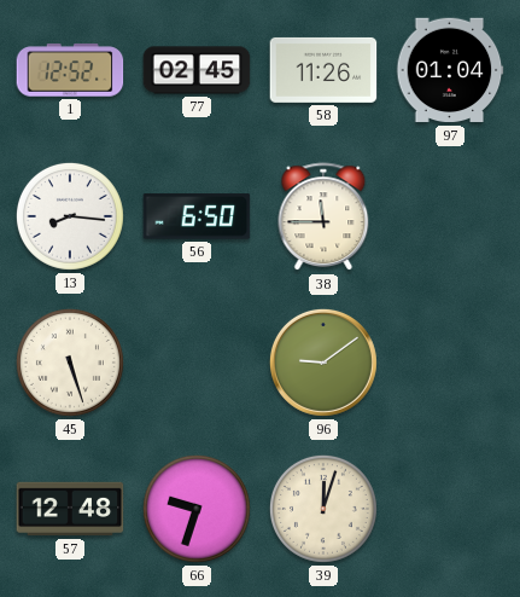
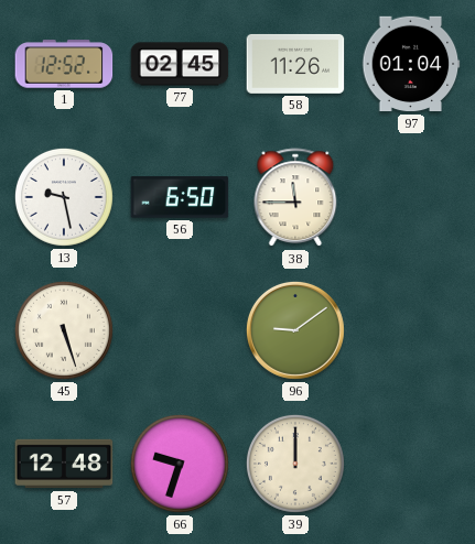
13: 8:16 -> 9:28
39: 12:03 -> 12:00
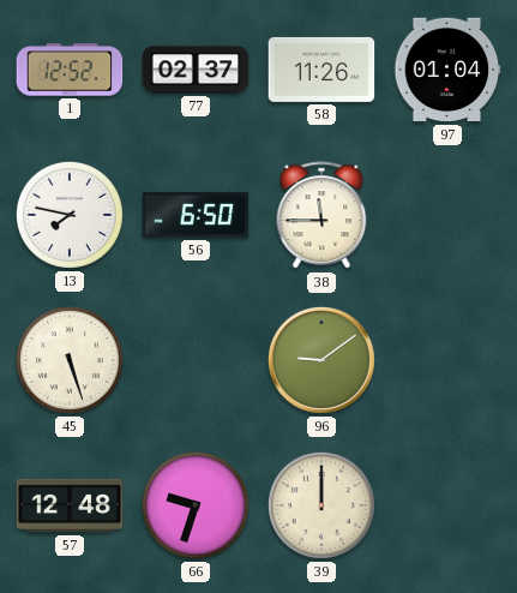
77: 02:45 -> 02:37
13: 9:28 -> 7:47
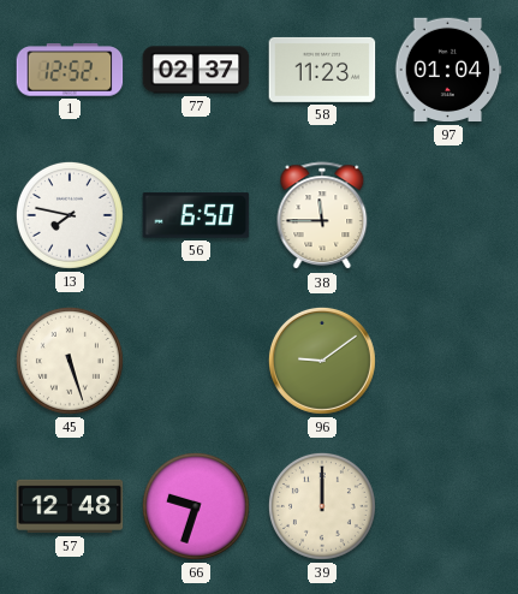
58: 11:26 -> 11:23
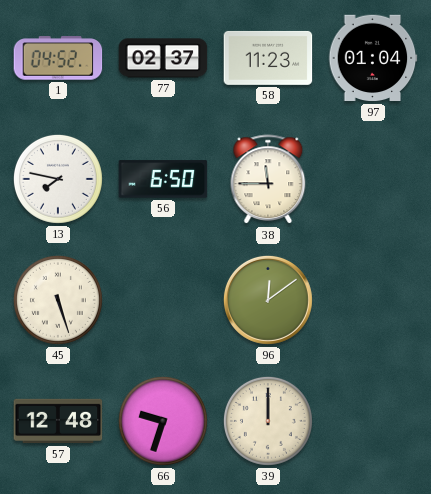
1: 12:52 -> 04:52
96: 9:09 -> 12:09
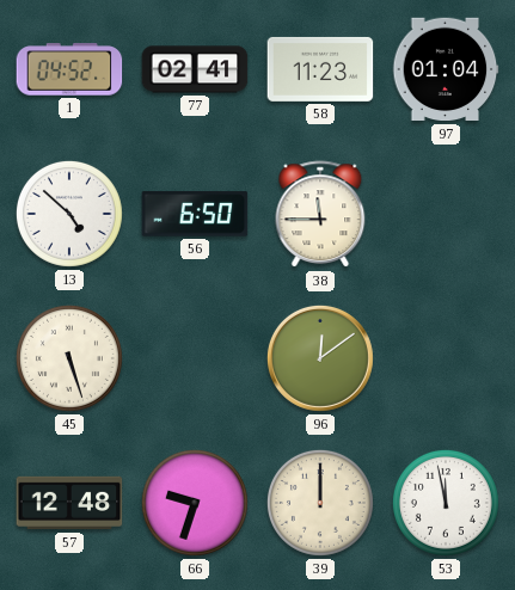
77: 02:37 -> 02:41
13: 7:47 -> 4:52
53: none -> 11:58
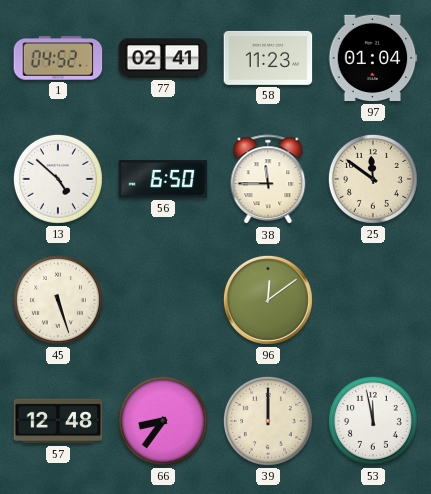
25: none -> 11:51
66: 9:33 -> 8:36
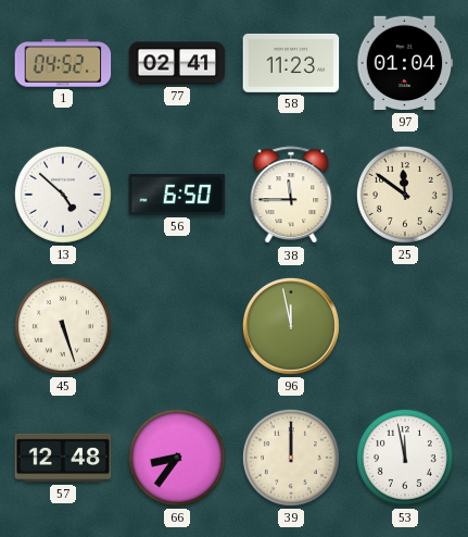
96: 12:09 -> 11:58
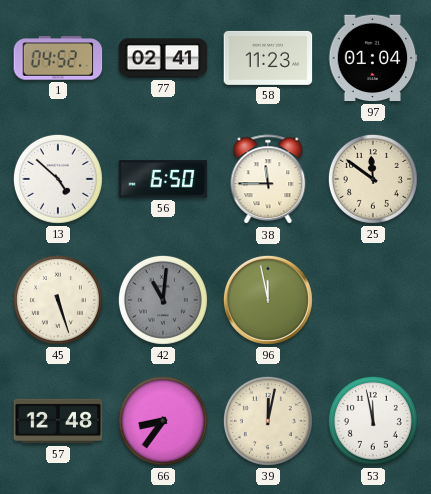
42: none -> 11:01
39: 12:00 -> 12:02
